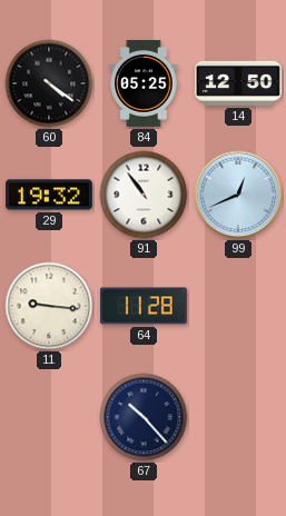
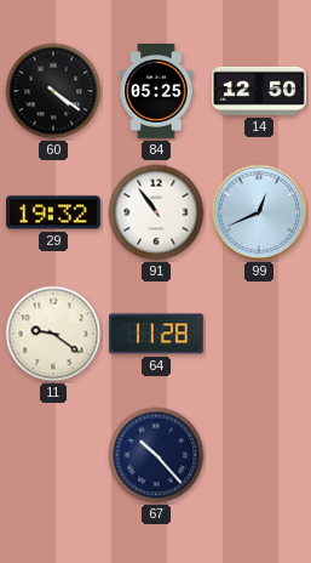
11: 9:16 -> 9:21
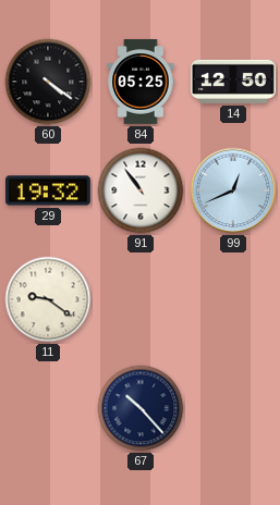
64: 11:28 -> none
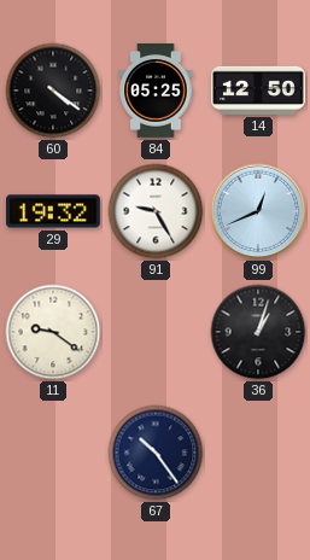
91: 10:54 -> 9:25
36: none -> 1:03
67: 10:23 -> 10:24
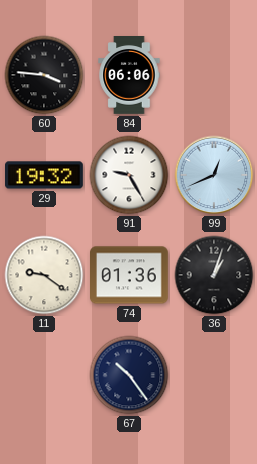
60: 4:21 -> 3:46
84: 05:25 -> 06:06
14: 12:50 -> none
74: none -> 01:36
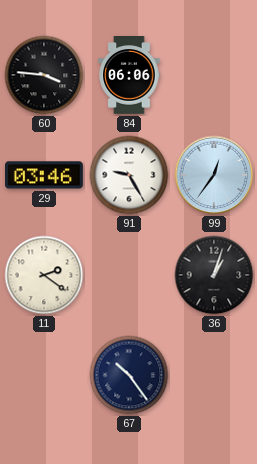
29: 19:32 -> 03:46
99: 12:41 -> 12:36
11: 9:21 -> 2:21
74: 01:36 -> none
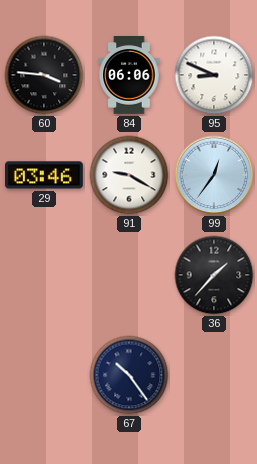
95: none -> 8:49
91: 9:25 -> 9:20
11: 2:21 -> none
36: 1:03 -> 1:37
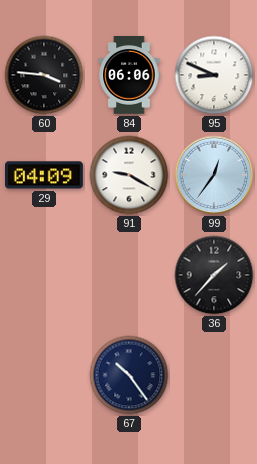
29: 03:46 -> 04:09
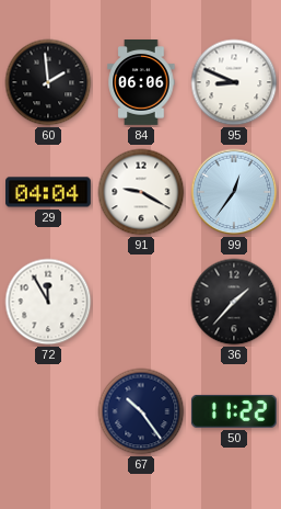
60: 3:46 -> 1:59
29: 04:09 -> 04:04
72: none -> 11:55
50: none -> 11:22
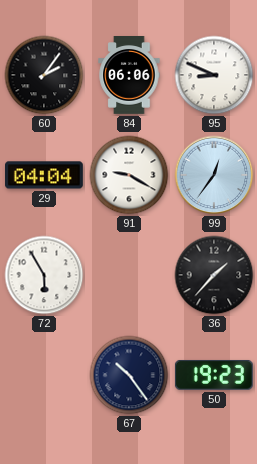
60: 1:59 -> 2:06
72: 11:55 -> 5:55
50: 11:22 -> 19:23
